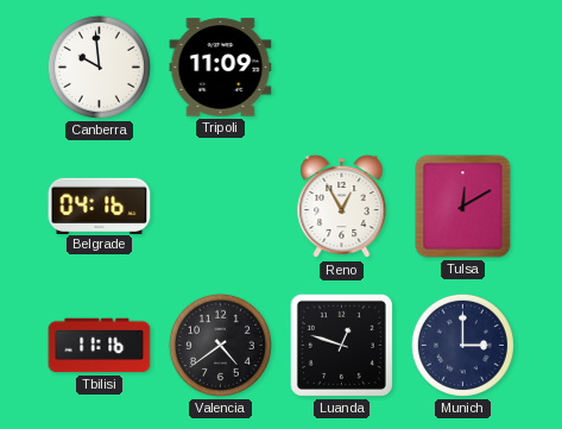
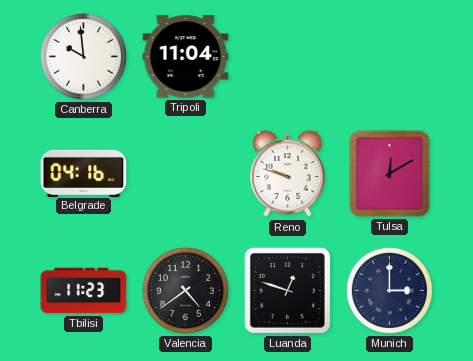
Tripoli: 11:09 -> 11:04
Reno: 12:55 -> 9:48
Tbilisi: 11:16 -> 11:23
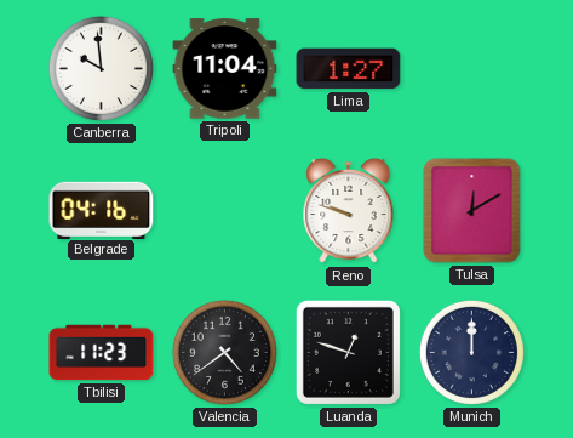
Lima: none -> 1:27
Munich: 3:00 -> 12:00
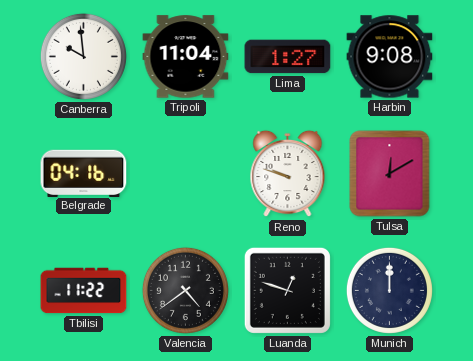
Harbin: none -> 9:08
Tbilisi: 11:23 -> 11:22
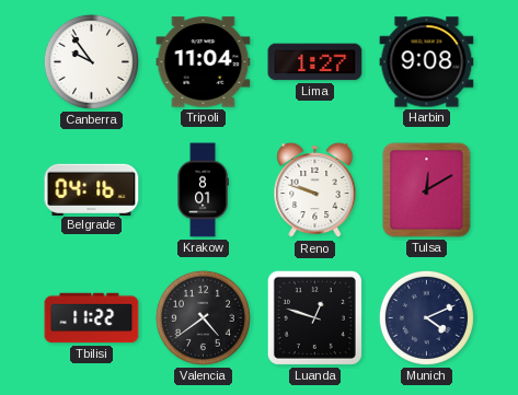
Canberra: 9:59 -> 9:54
Krakow: none -> 8:01
Munich: 12:00 -> 4:11
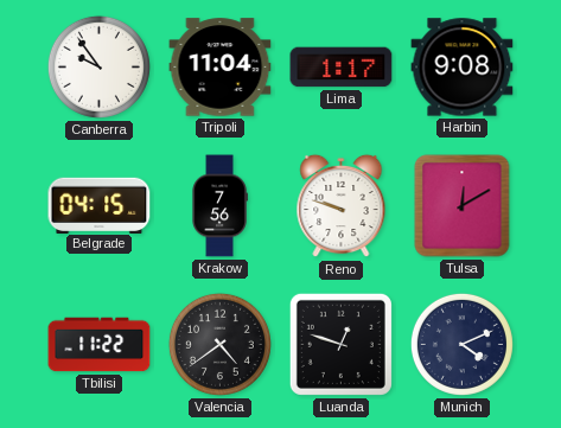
Lima: 1:27 -> 1:17
Belgrade: 04:16 -> 04:15
Krakow: 8:01 -> 7:56
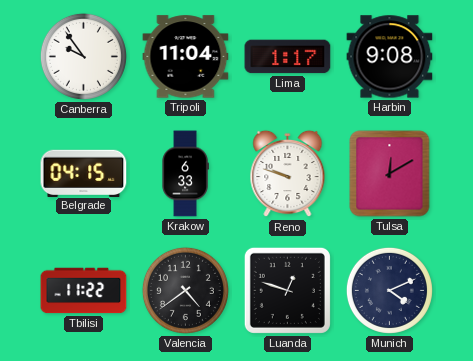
Krakow: 7:56 -> 6:33
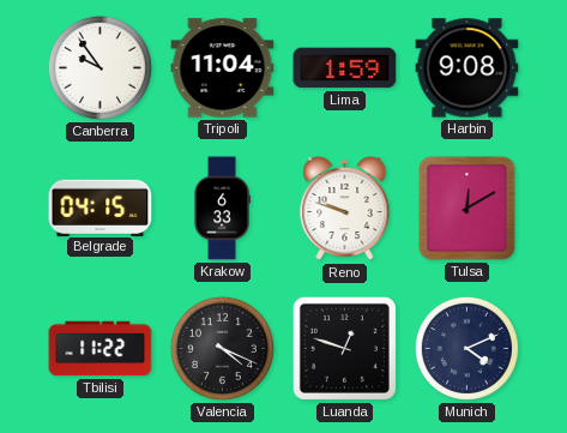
Lima: 1:17 -> 1:59
Valencia: 4:39 -> 4:19
